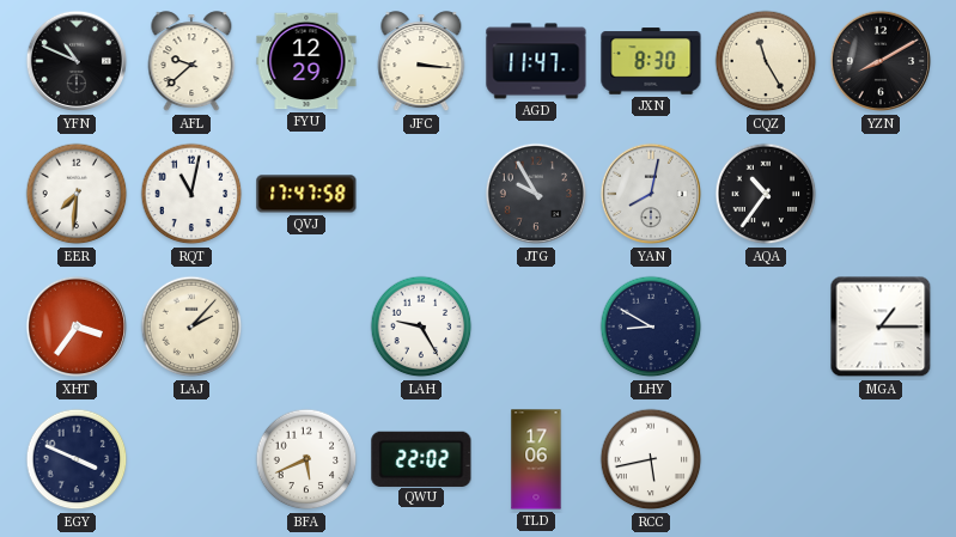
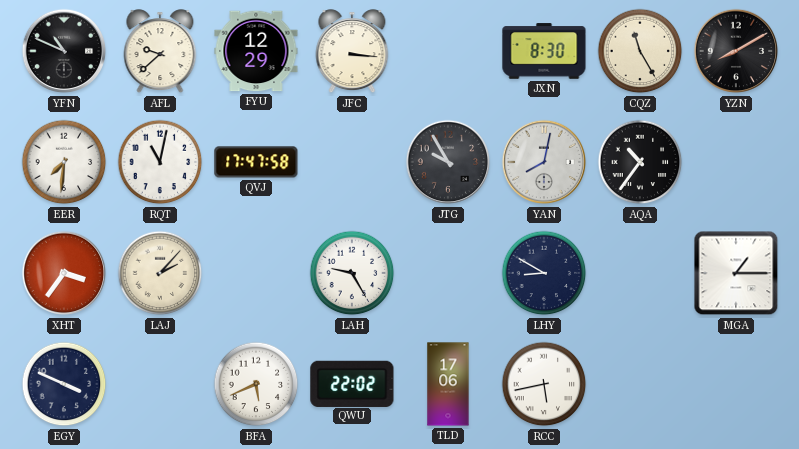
AGD: 11:47 -> none
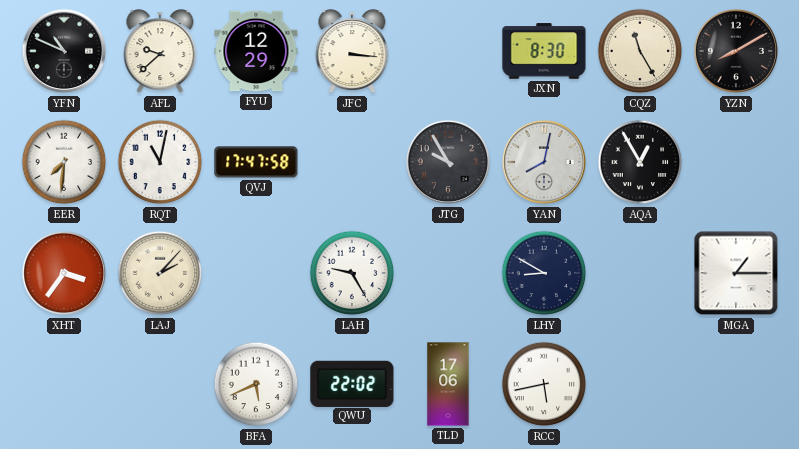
AQA: 10:36 -> 12:55
EGY: 3:49 -> none
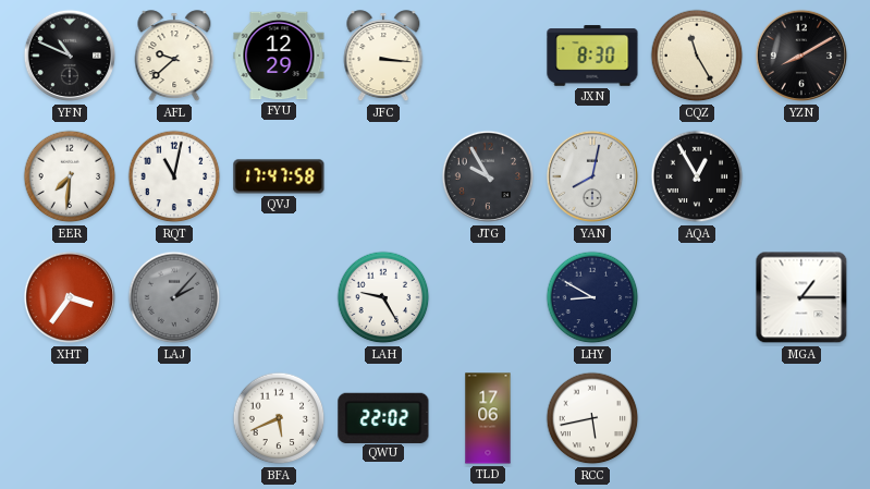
LAJ dial: cream -> grey
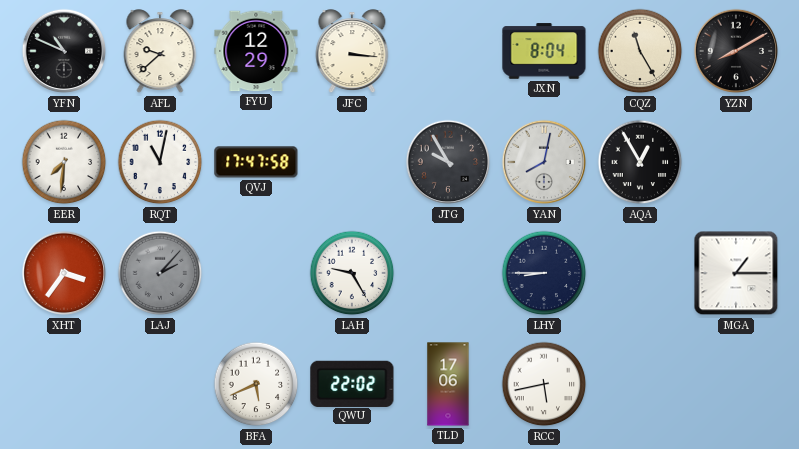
JXN: 8:30 -> 8:04
LHY: 8:50 -> 8:45
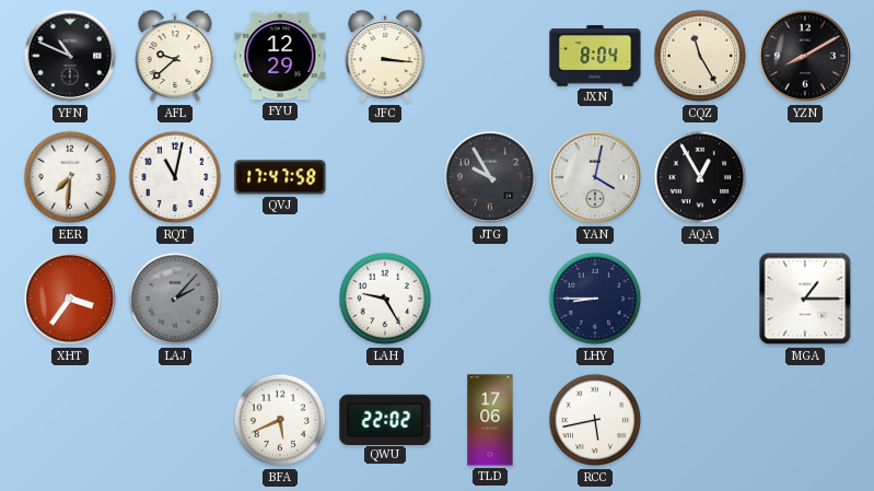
YAN: 8:02 -> 4:02
